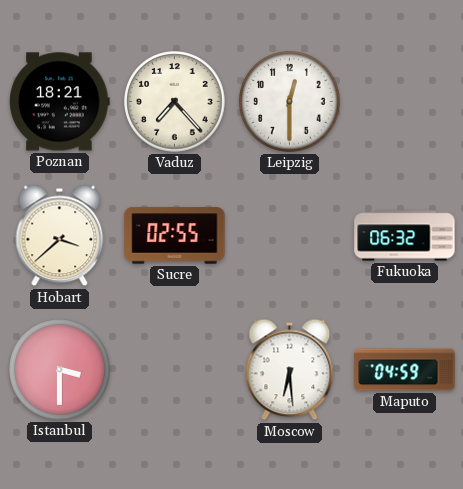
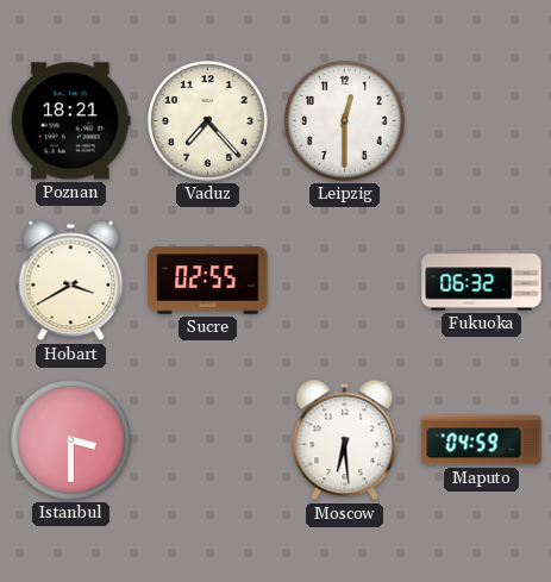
Hobart: 3:38 -> 3:40
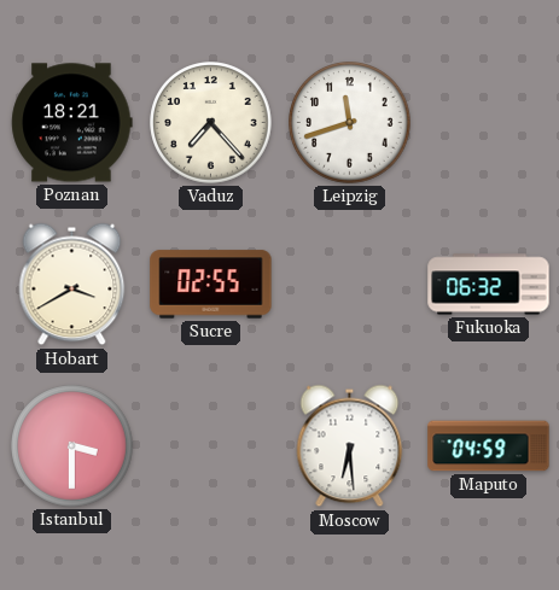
Leipzig: 12:30 -> 11:42
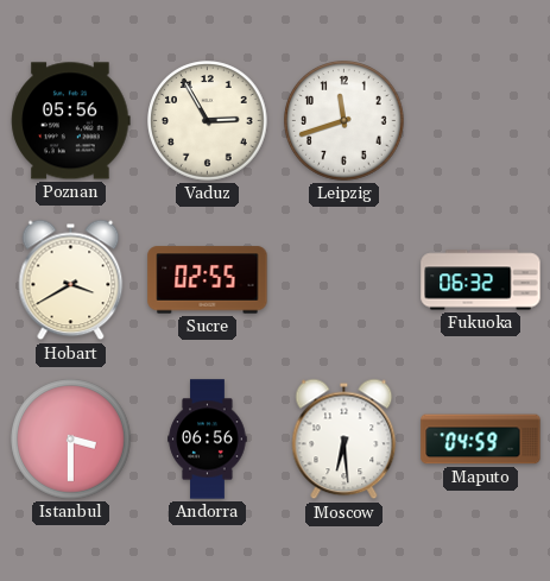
Poznan: 18:21 -> 05:56
Vaduz: 7:23 -> 2:55
Andorra: none -> 06:56
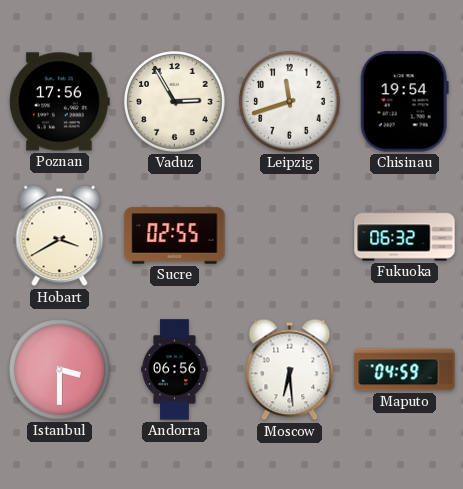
Poznan: 05:56 -> 17:56
Chisinau: none -> 19:54
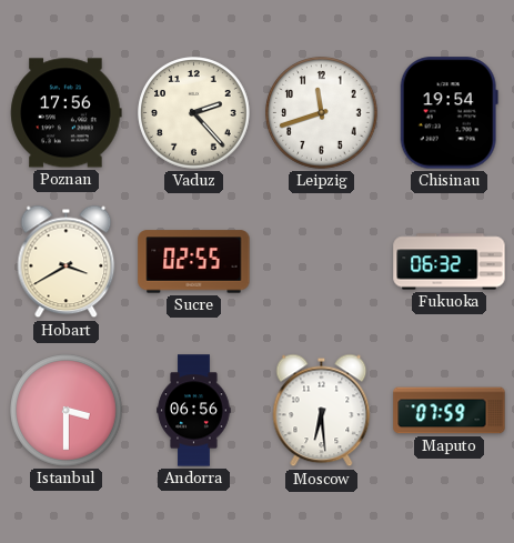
Vaduz: 2:55 -> 2:23
Maputo: 04:59 -> 07:59
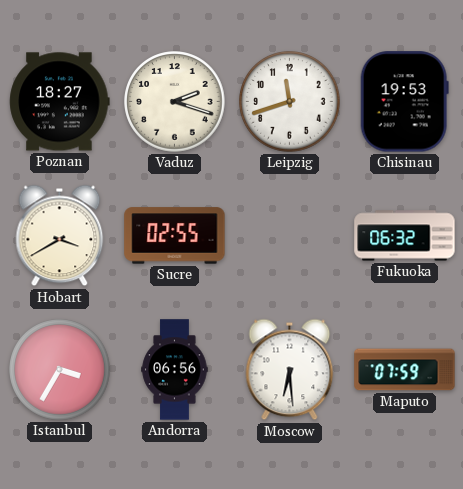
Poznan: 17:56 -> 18:27
Vaduz: 2:23 -> 2:18
Chisinau: 19:54 -> 19:53
Istanbul: 3:30 -> 3:35
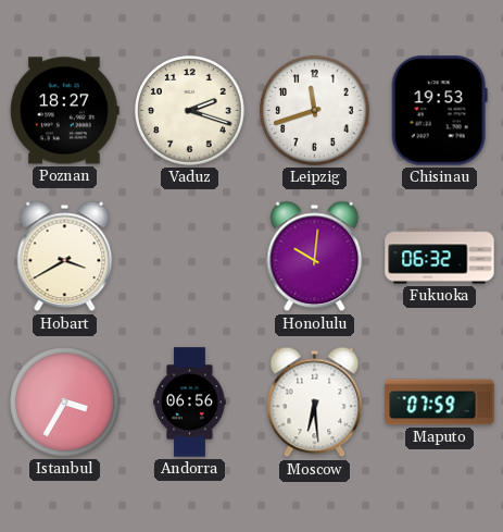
Sucre: 02:55 -> none
Honolulu: none -> 10:01
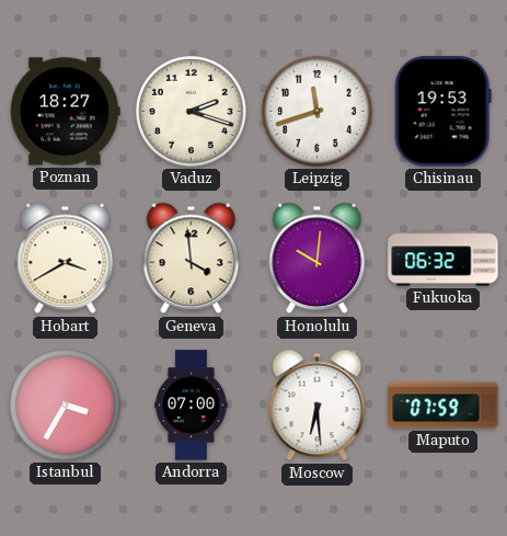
Geneva: none -> 3:59
Andorra: 06:56 -> 07:00
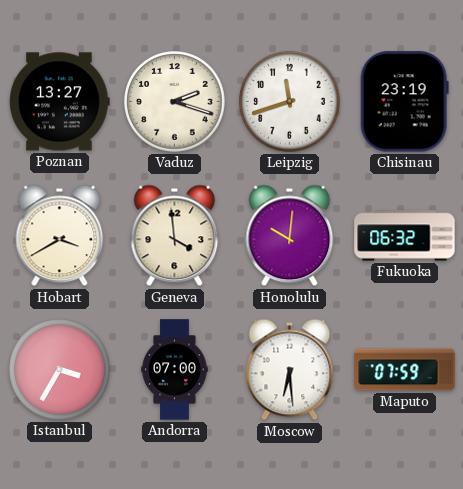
Poznan: 18:27 -> 13:27
Chisinau: 19:53 -> 23:19
